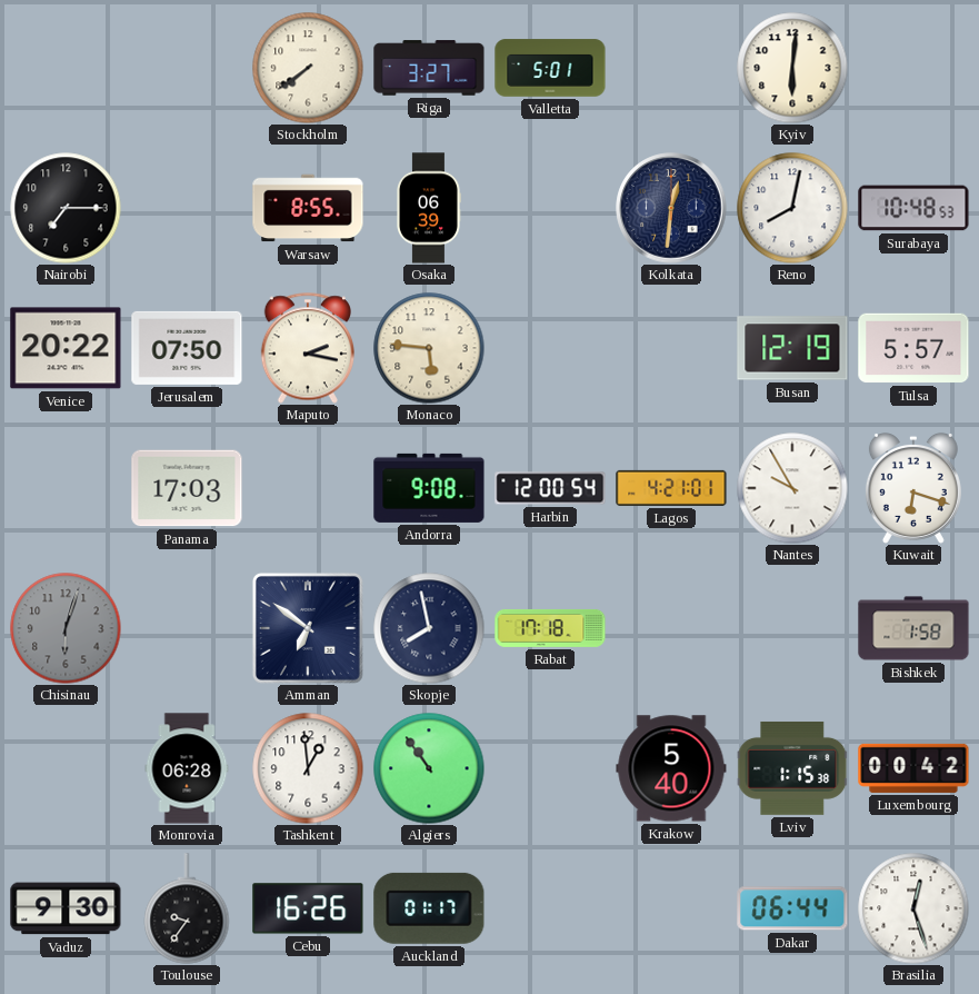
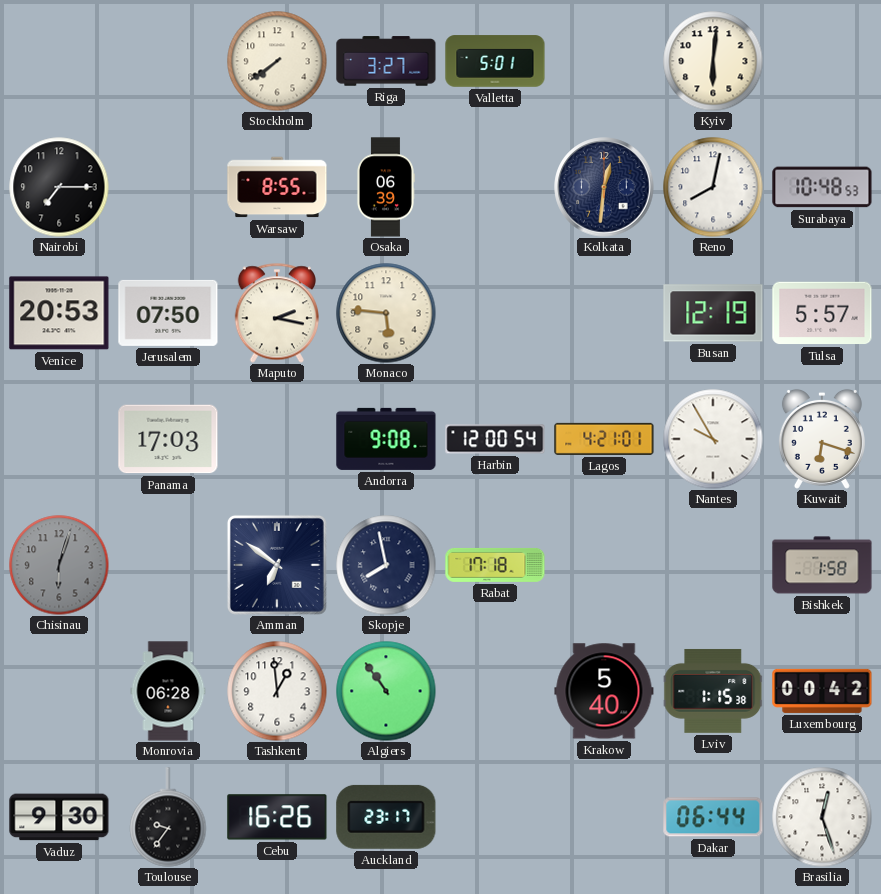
Venice: 20:22 -> 20:53
Auckland: 01:17 -> 23:17
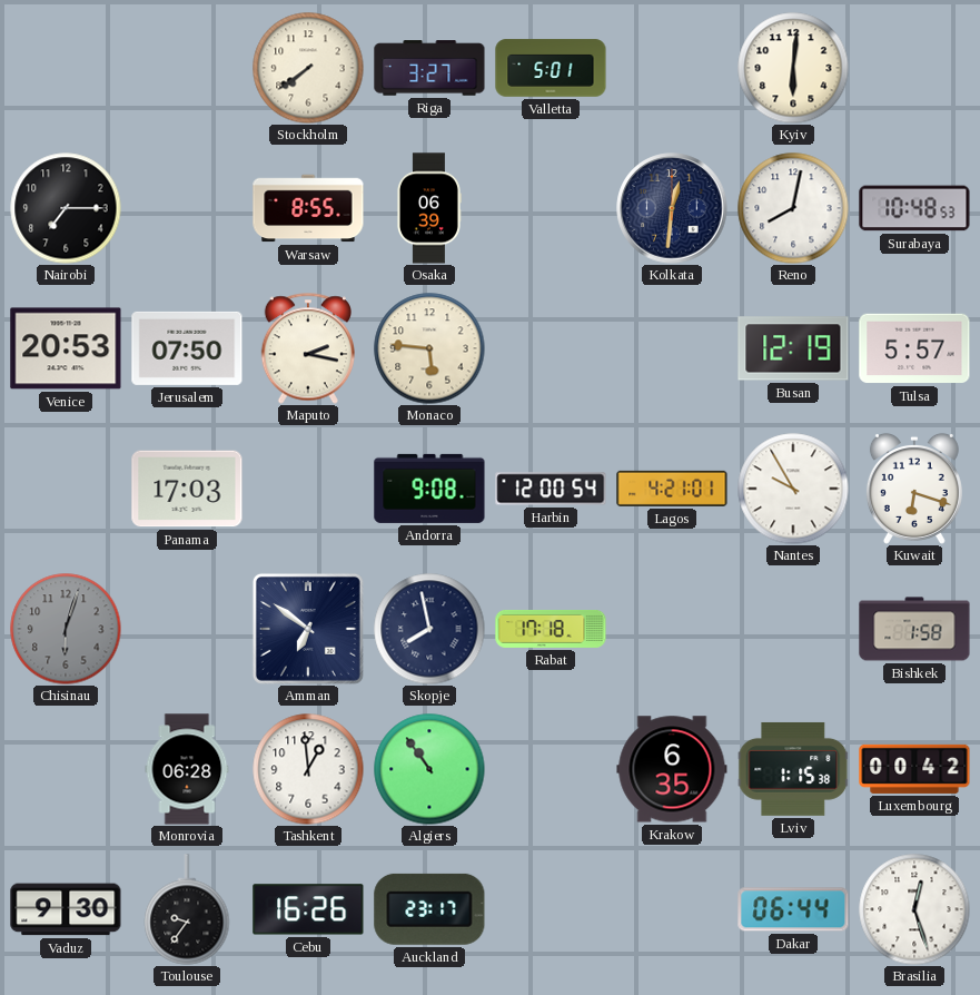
Krakow: 5:40 -> 6:35
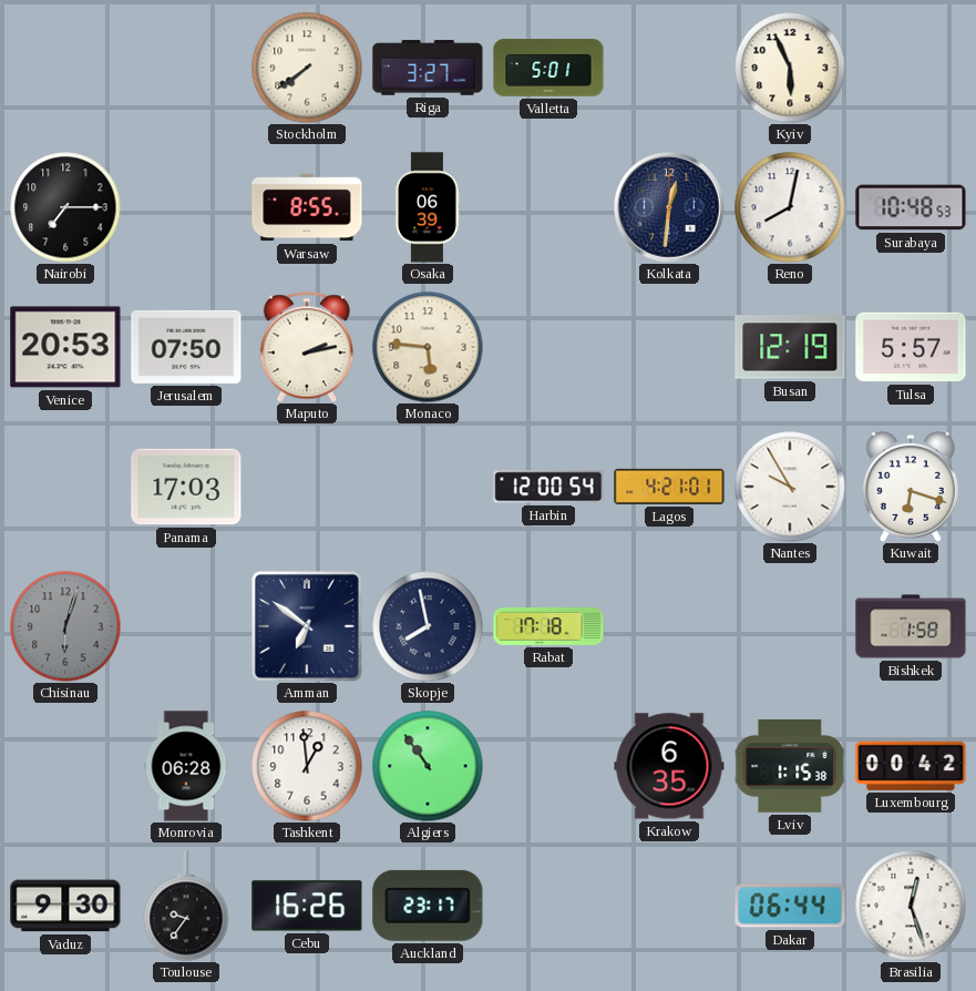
Kyiv: 6:01 -> 5:56
Maputo: 2:17 -> 2:13
Andorra: 9:08 -> none
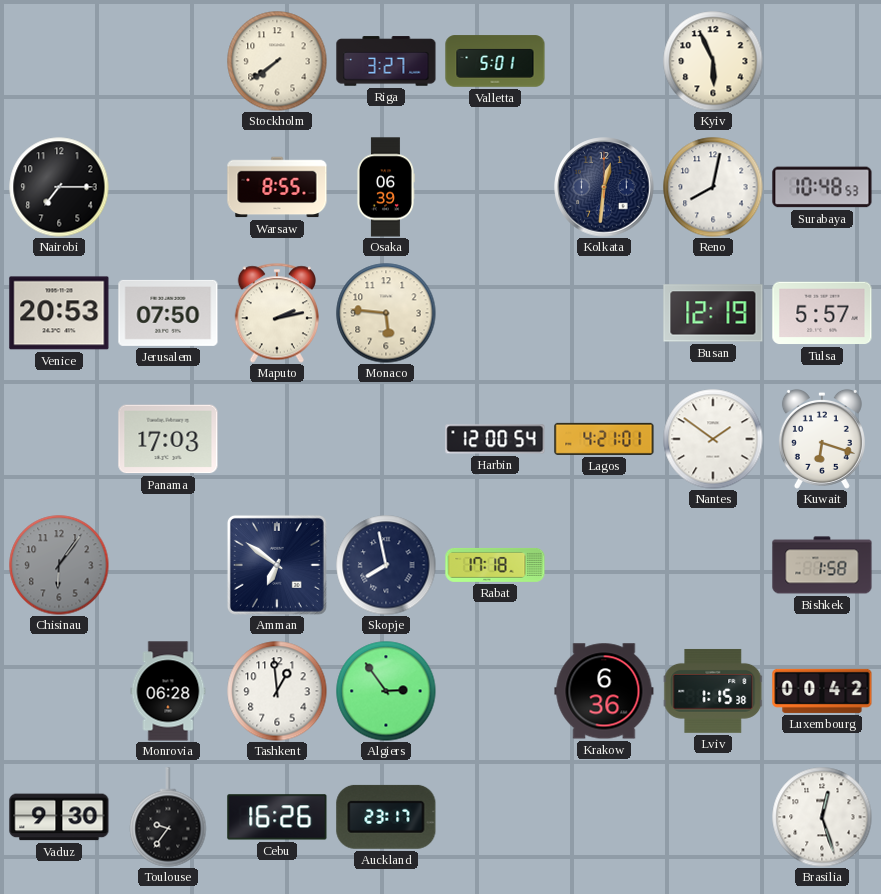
Nantes: 9:55 -> 1:51
Chisinau: 6:03 -> 6:06
Algiers: 10:54 -> 2:54
Krakow: 6:35 -> 6:36
Dakar: 06:44 -> none
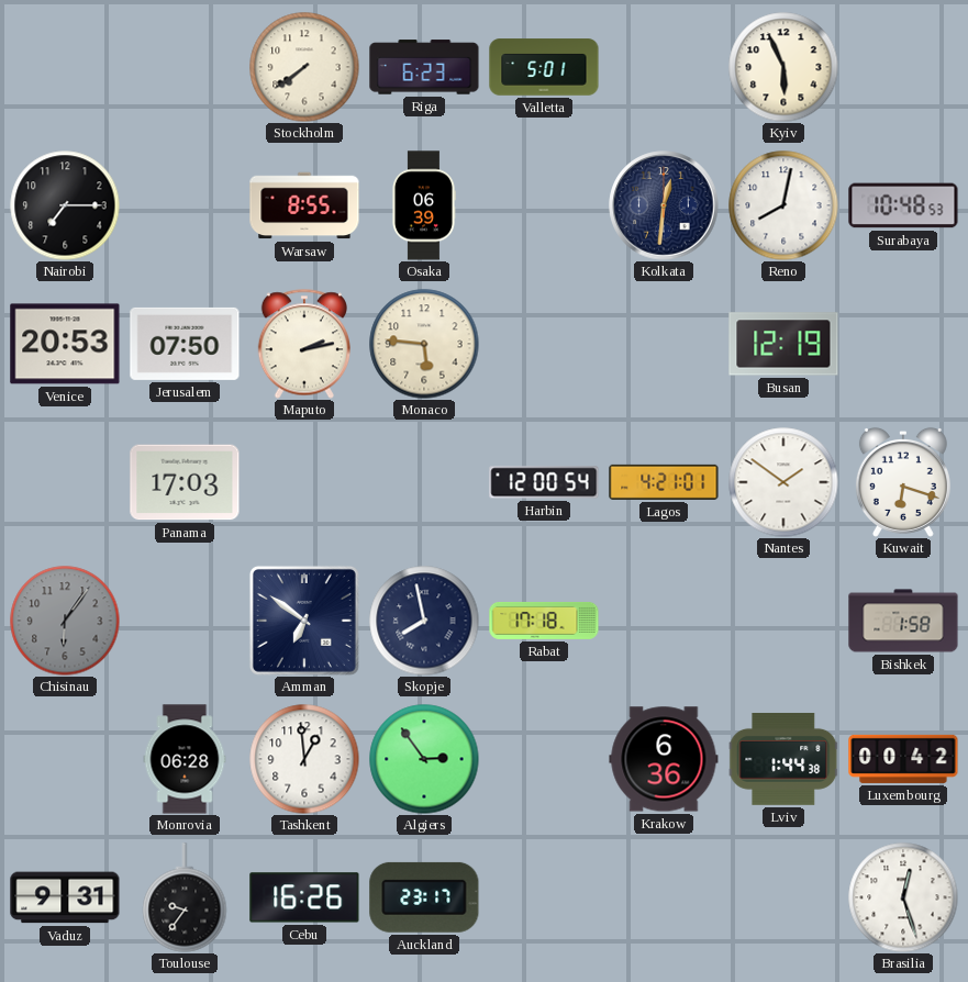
Riga: 3:27 -> 6:23
Tulsa: 5:57 -> none
Lviv: 1:15 -> 1:44
Vaduz: 9:30 -> 9:31
